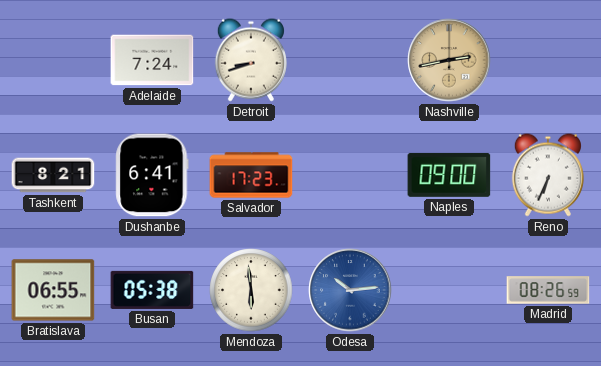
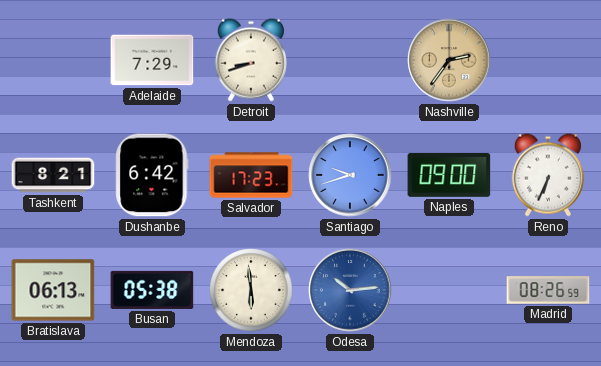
Adelaide: 7:24 -> 7:29
Nashville: 2:43 -> 2:36
Dushanbe: 6:41 -> 6:42
Santiago: none -> 9:42
Bratislava: 06:55 -> 06:13
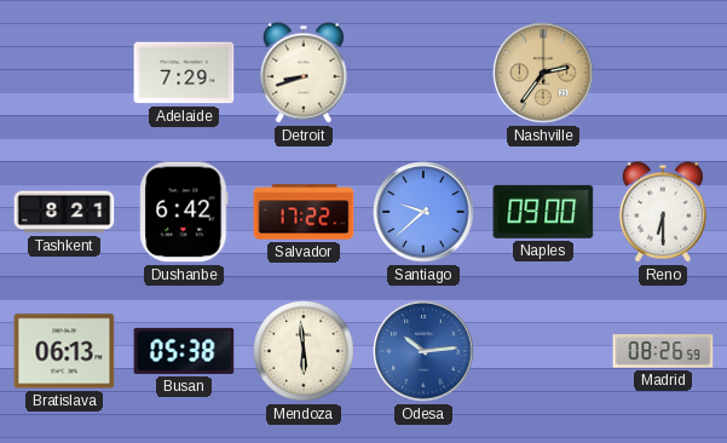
Salvador: 17:23 -> 17:22
Santiago: 9:42 -> 9:38
Reno: 6:34 -> 6:30
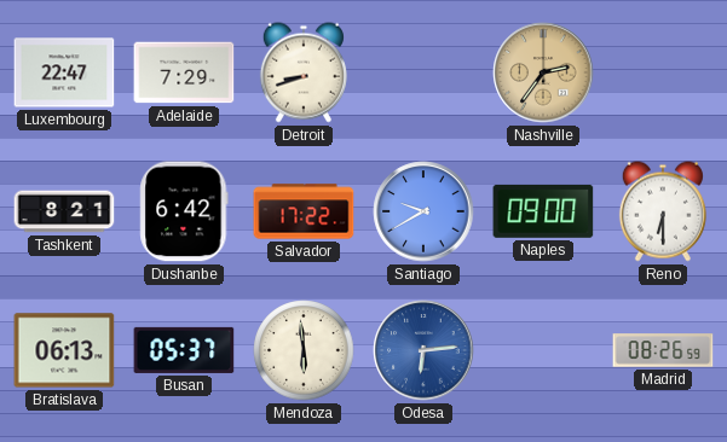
Luxembourg: none -> 22:47
Santiago: 9:38 -> 9:40
Busan: 05:38 -> 05:37
Odesa: 10:14 -> 6:14
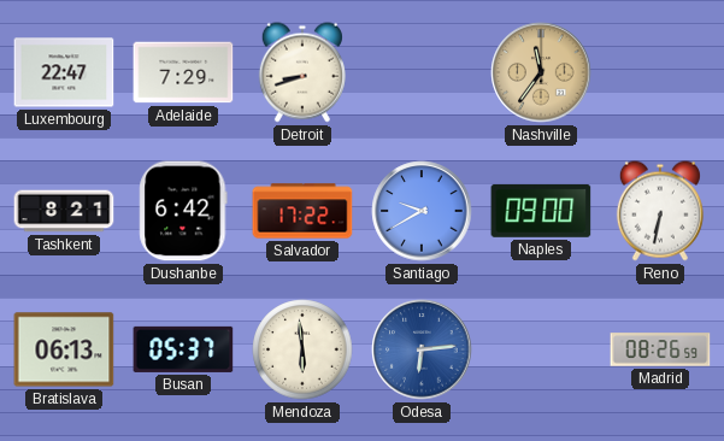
Nashville: 2:36 -> 11:36
Reno: 6:30 -> 6:32
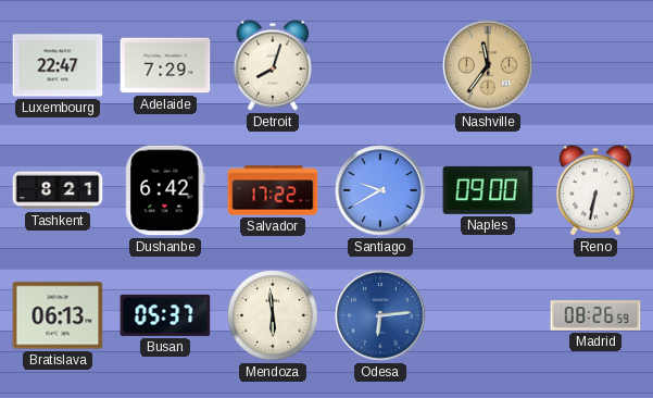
Detroit: 8:42 -> 8:03
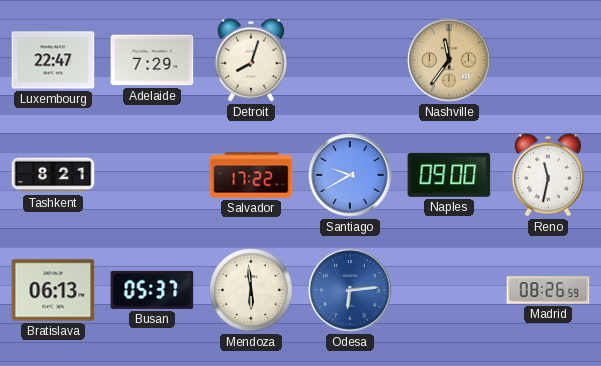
Dushanbe: 6:42 -> none
Reno: 6:32 -> 11:32
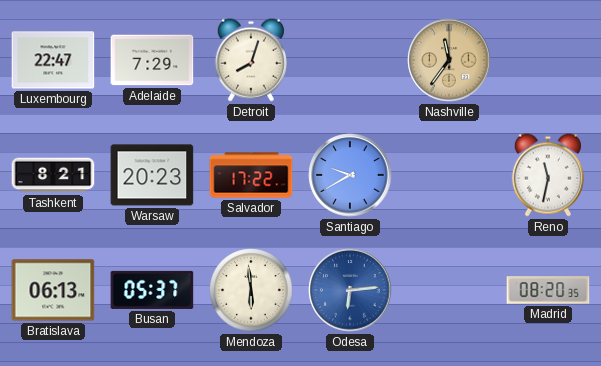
Warsaw: none -> 20:23
Naples: 09:00 -> none
Madrid: 08:26 -> 08:20
